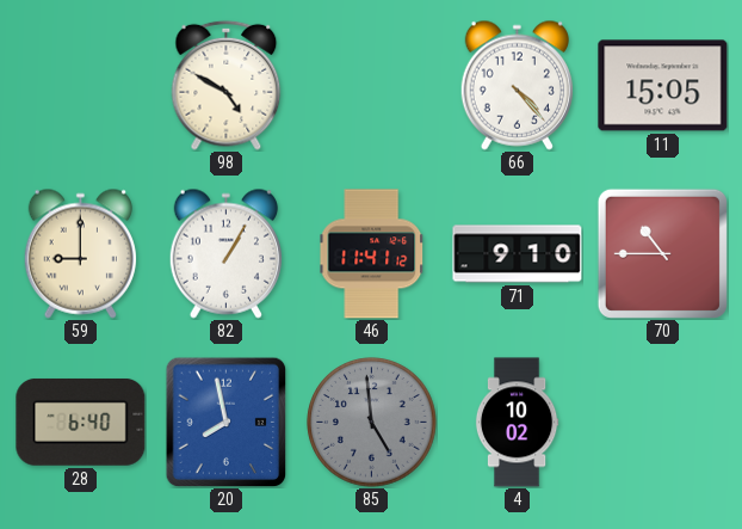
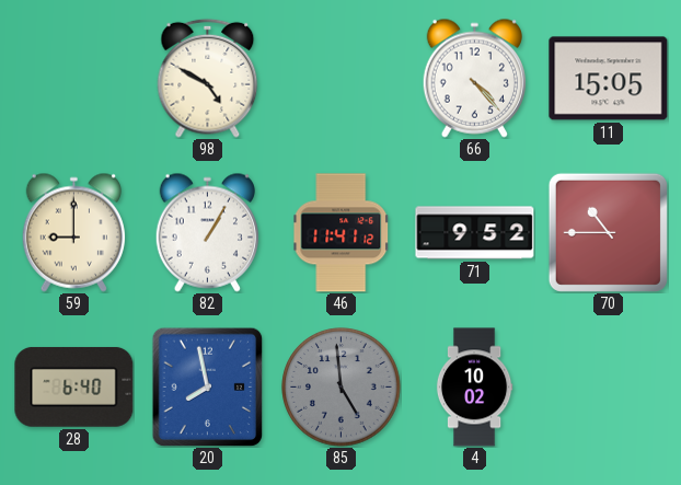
71: 9:10 -> 9:52
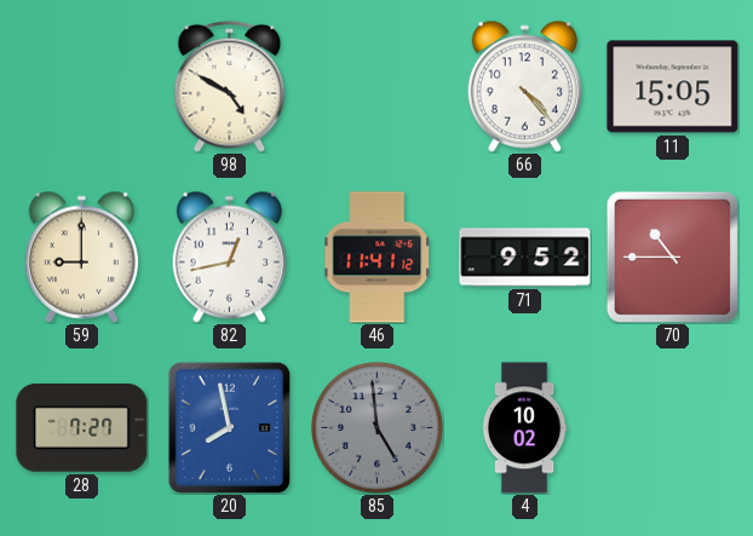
82: 1:05 -> 12:43
28: 6:40 -> 7:27
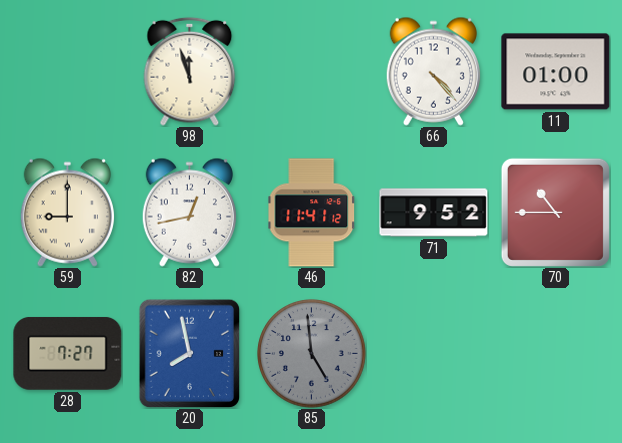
98: 4:50 -> 11:57
11: 15:05 -> 01:00
4: 10:02 -> none
